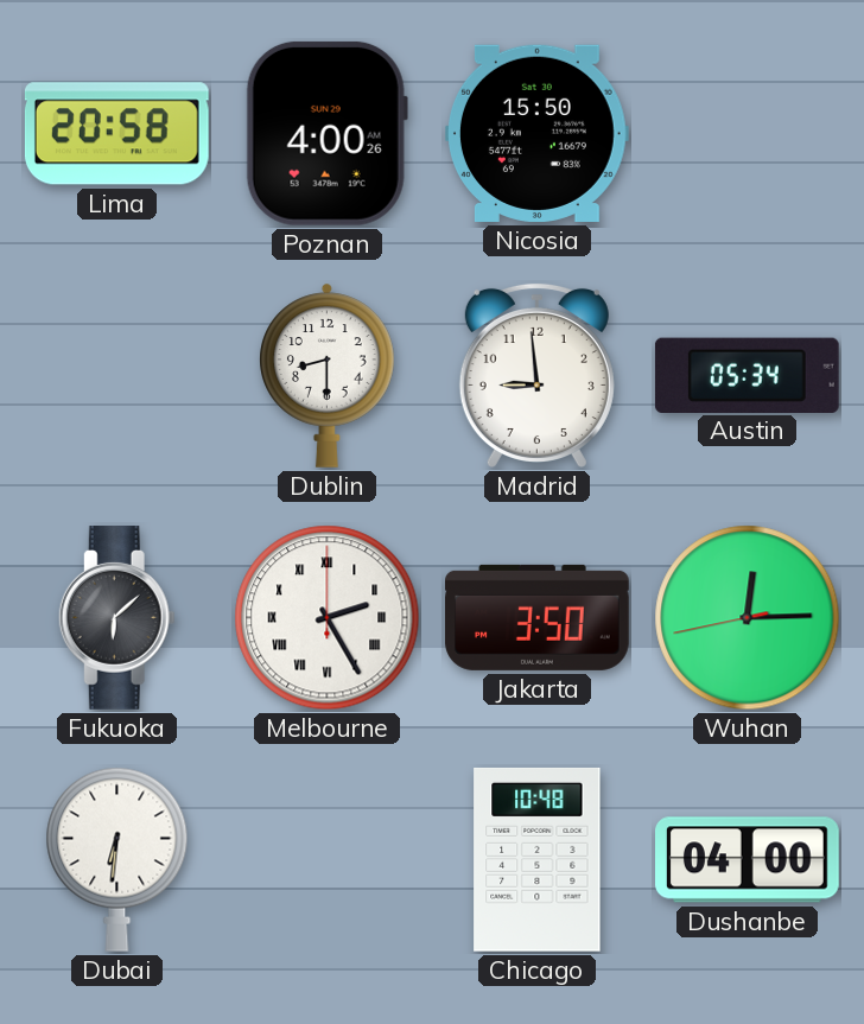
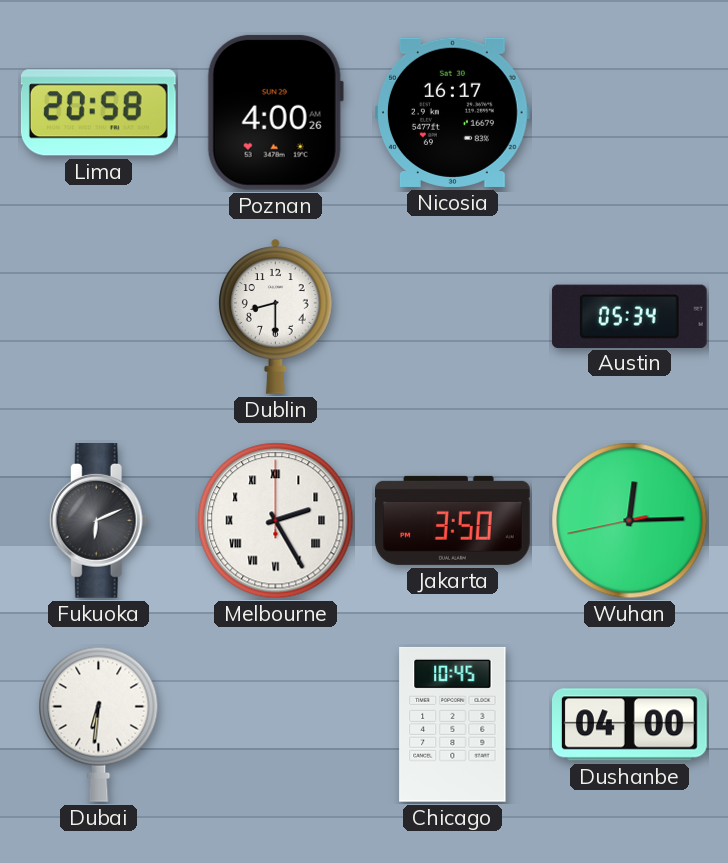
Nicosia: 15:50 -> 16:17
Madrid: 8:59 -> none
Fukuoka: 6:08 -> 6:11
Chicago: 10:48 -> 10:45
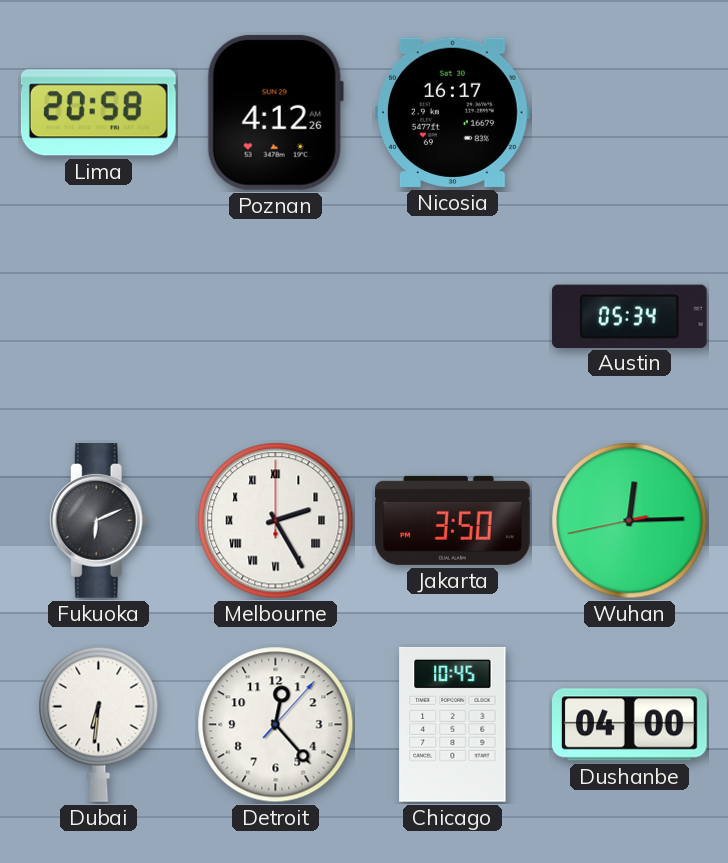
Poznan: 4:00 -> 4:12
Dublin: 8:30 -> none
Detroit: none -> 12:23
